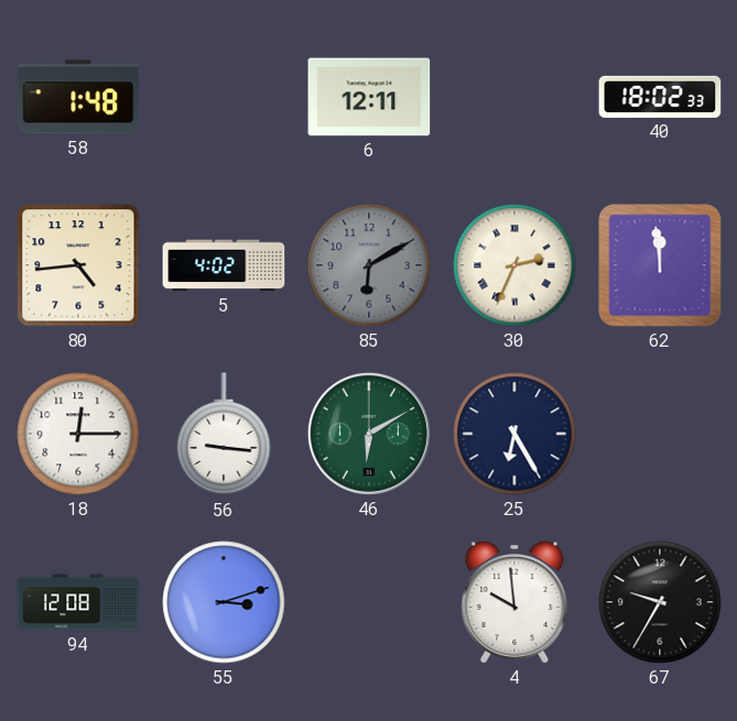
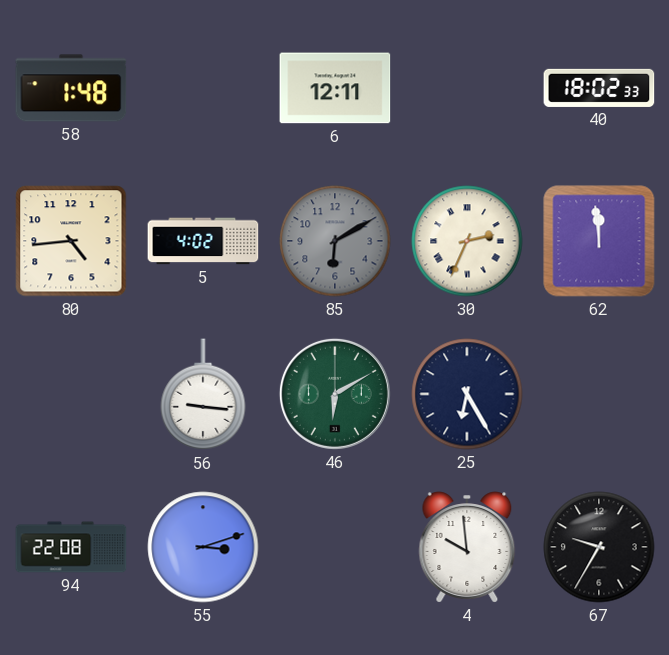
18: 12:15 -> none
94: 12:08 -> 22:08
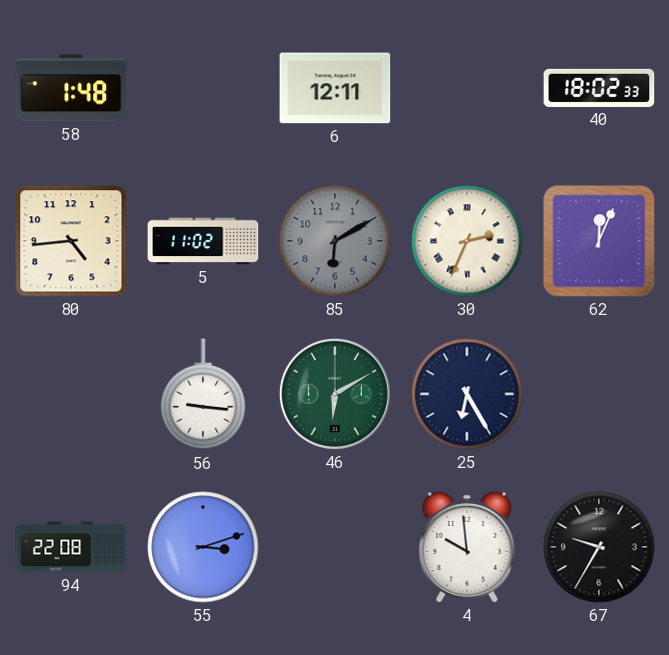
5: 4:02 -> 11:02
62: 11:59 -> 12:04
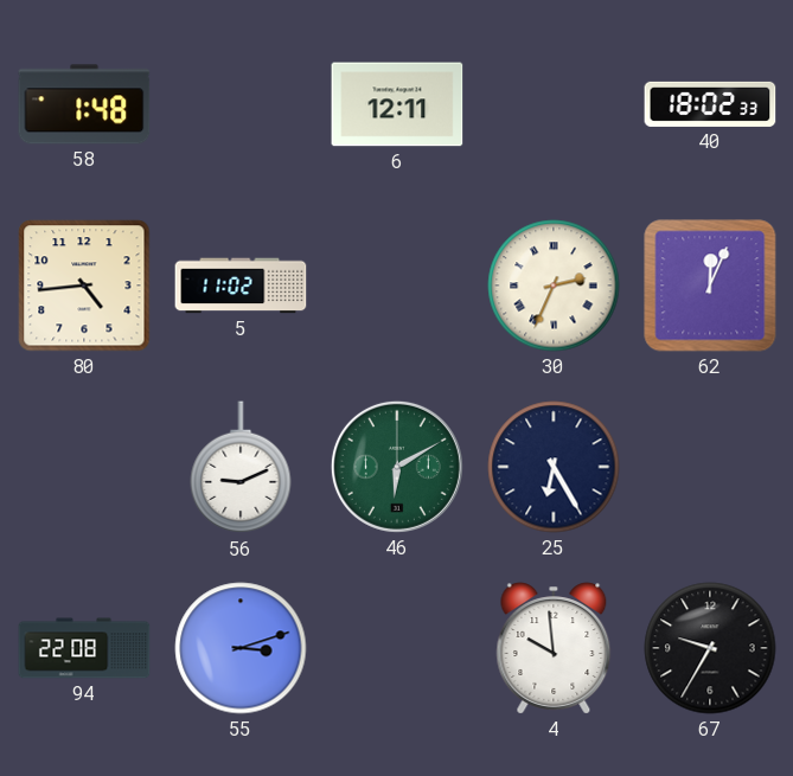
85: 6:10 -> none
56: 9:16 -> 9:11
